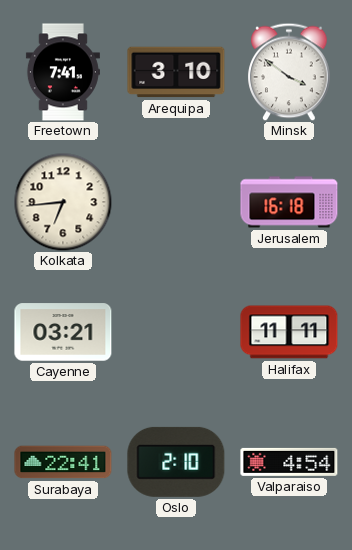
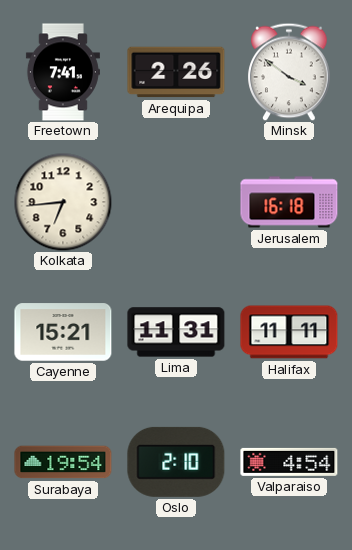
Arequipa: 3:10 -> 2:26
Cayenne: 03:21 -> 15:21
Lima: none -> 11:31
Surabaya: 22:41 -> 19:54
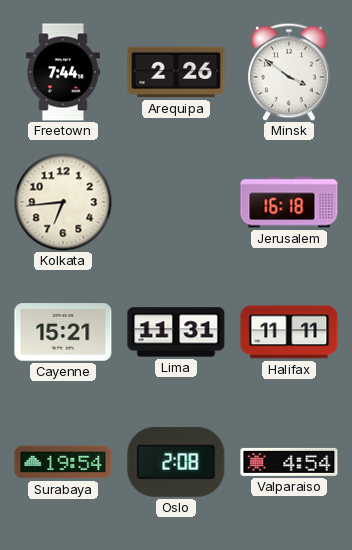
Freetown: 7:41 -> 7:44
Oslo: 2:10 -> 2:08
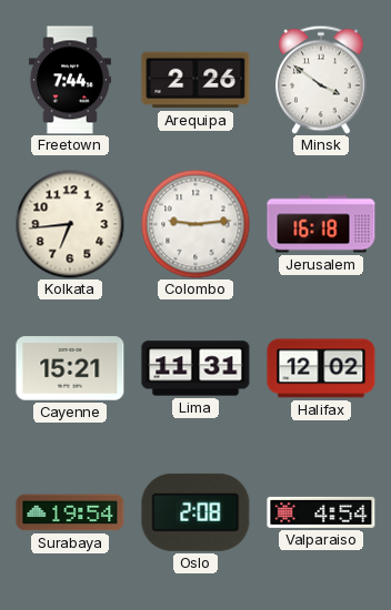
Colombo: none -> 9:14
Halifax: 11:11 -> 12:02
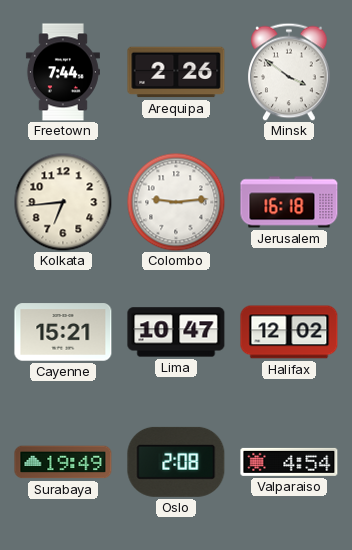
Lima: 11:31 -> 10:47
Surabaya: 19:54 -> 19:49
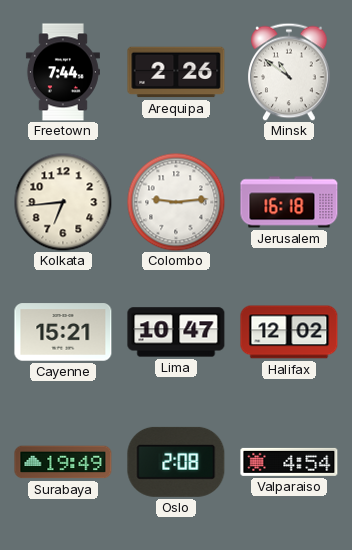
Minsk: 3:51 -> 10:51
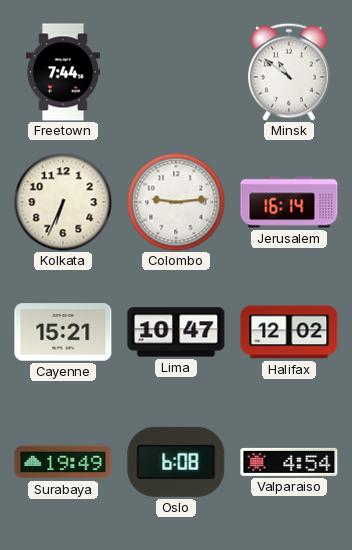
Arequipa: 2:26 -> none
Kolkata: 6:44 -> 6:34
Jerusalem: 16:18 -> 16:14
Oslo: 2:08 -> 6:08
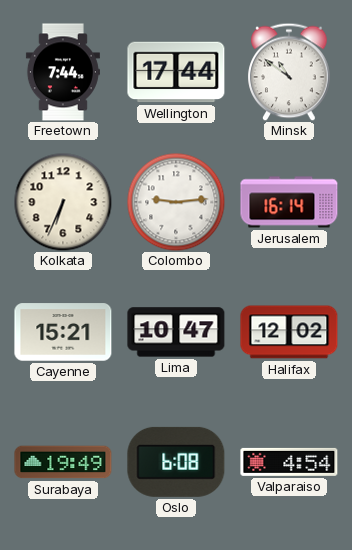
Wellington: none -> 17:44
